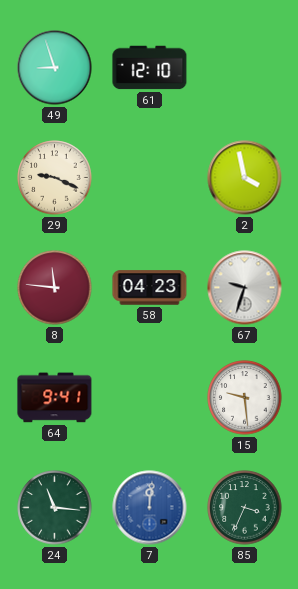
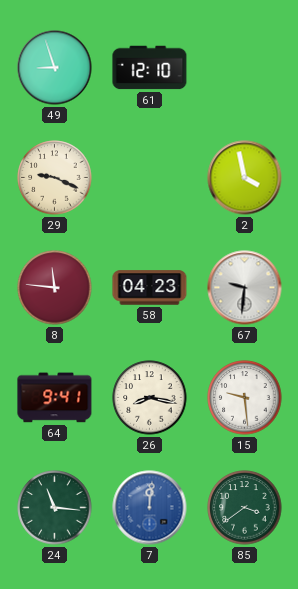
67: 9:33 -> 9:31
26: none -> 8:17
85: 3:34 -> 3:39
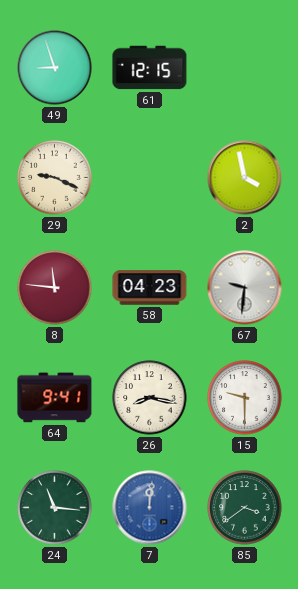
61: 12:10 -> 12:15
15: 9:29 -> 9:30
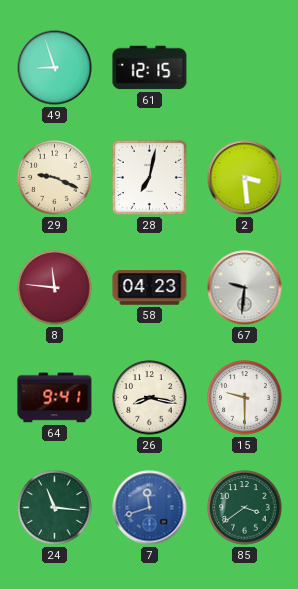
28: none -> 7:02
2: 3:58 -> 3:29
7: 12:01 -> 11:42
